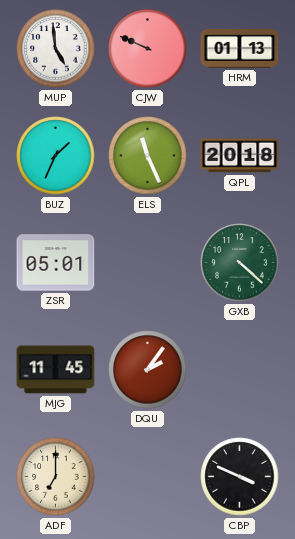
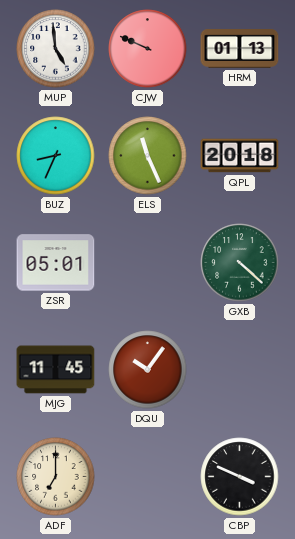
BUZ: 1:34 -> 8:34
DQU: 2:06 -> 10:06
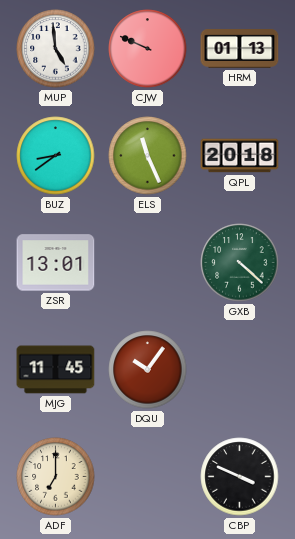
BUZ: 8:34 -> 8:39
ZSR: 05:01 -> 13:01
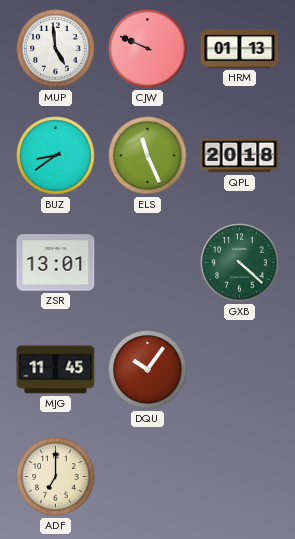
CBP: 3:49 -> none
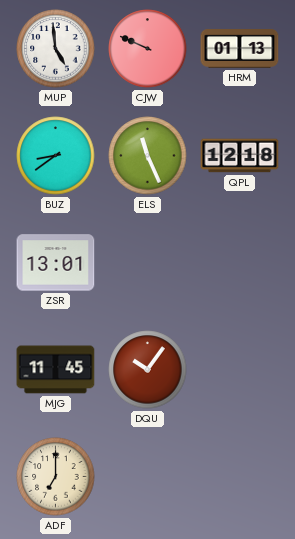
QPL: 20:18 -> 12:18
GXB: 4:22 -> none
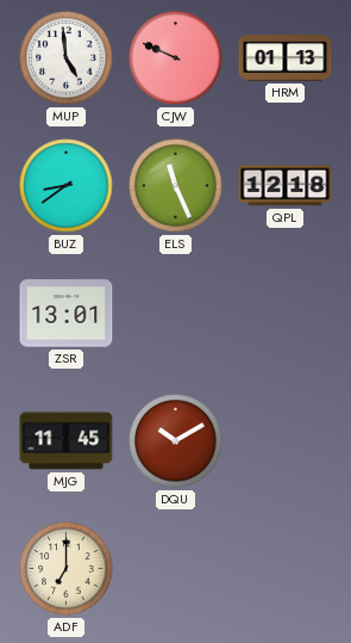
DQU: 10:06 -> 10:10
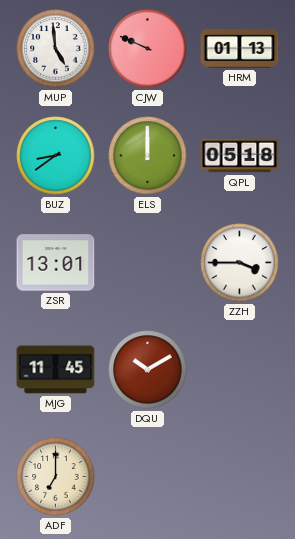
ELS: 11:26 -> 12:00
QPL: 12:18 -> 05:18
ZZH: none -> 3:45
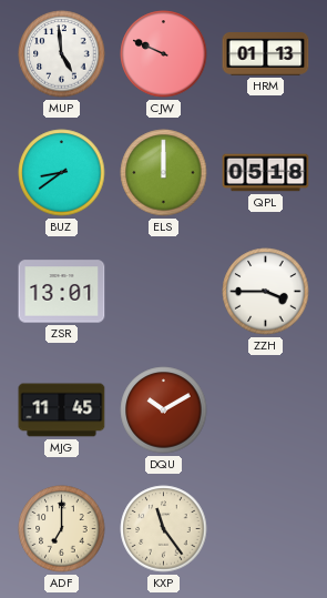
KXP: none -> 11:24
